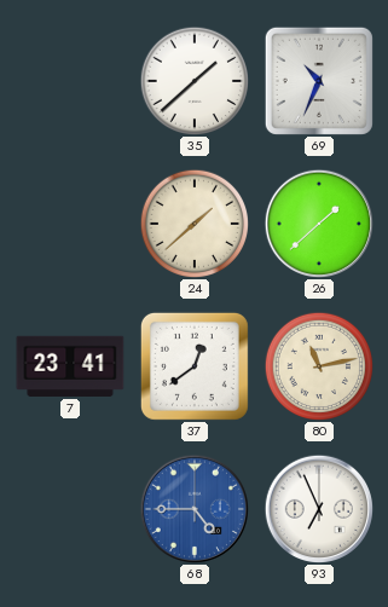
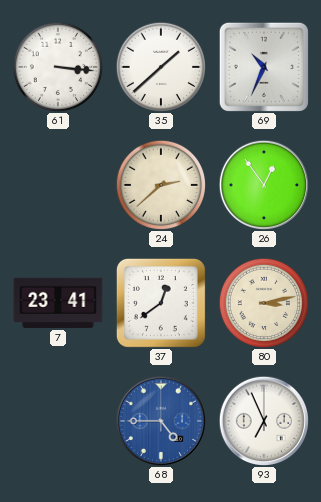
61: none -> 3:16
24: 1:38 -> 2:38
26: 1:38 -> 12:54
80: 11:13 -> 3:13
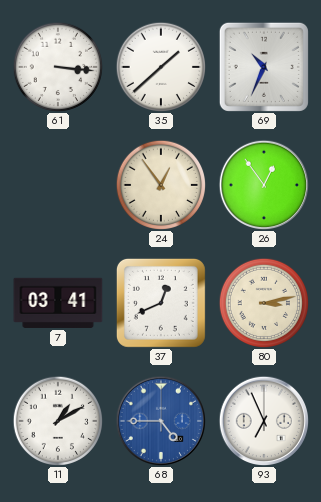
24: 2:38 -> 12:54
7: 23:41 -> 03:41
37: 12:39 -> 12:41
11: none -> 1:10
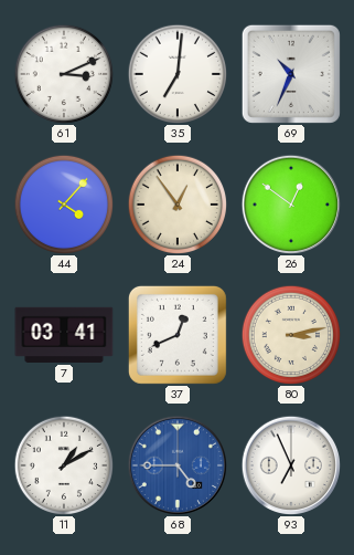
61: 3:16 -> 3:11
35: 1:38 -> 7:01
44: none -> 4:07
26: 12:54 -> 12:51
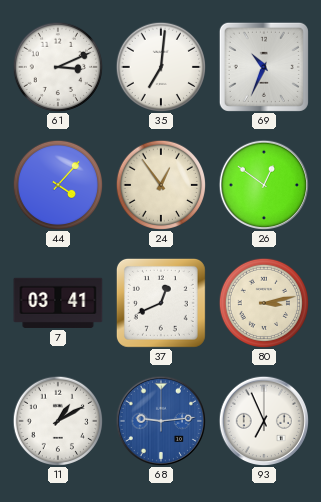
68: 4:45 -> 9:14
